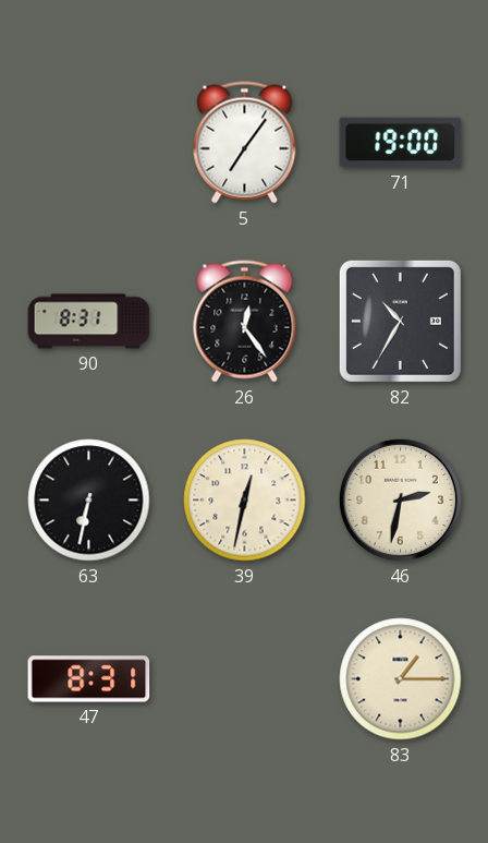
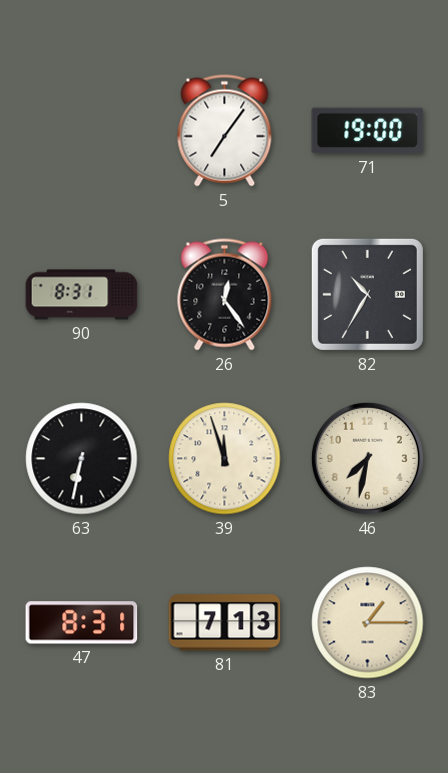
39: 12:32 -> 11:57
46: 2:32 -> 7:32
81: none -> 7:13
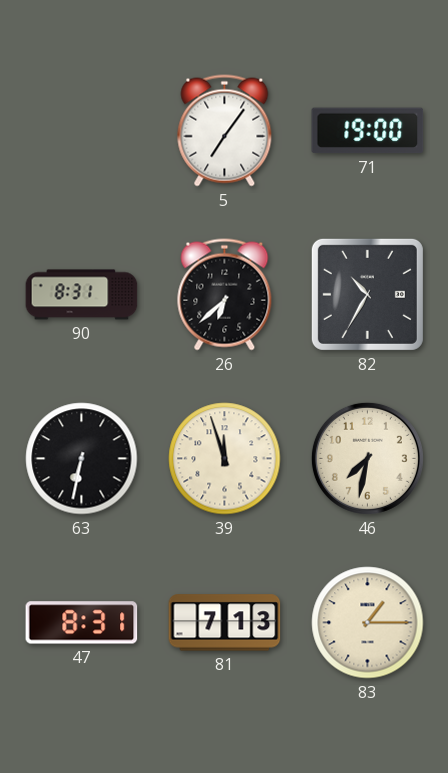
26: 12:24 -> 6:38
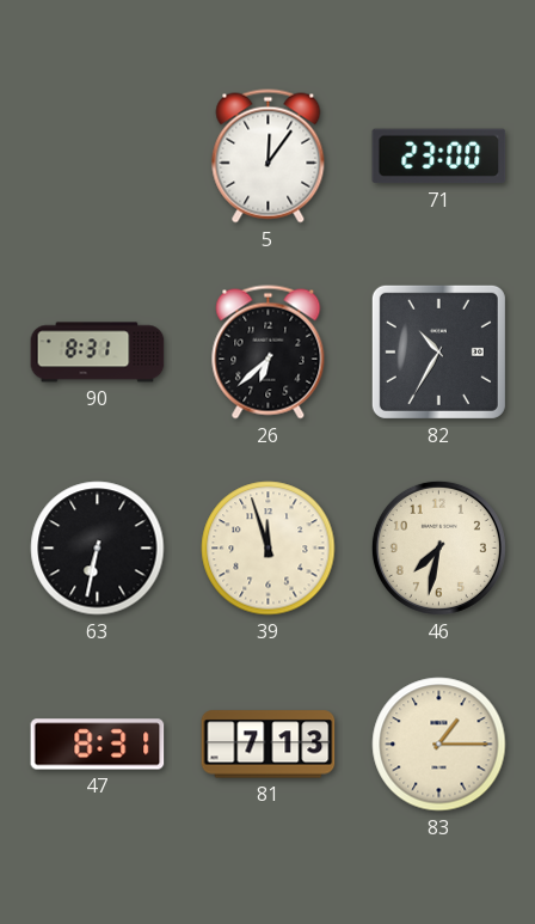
5: 7:06 -> 12:06
71: 19:00 -> 23:00
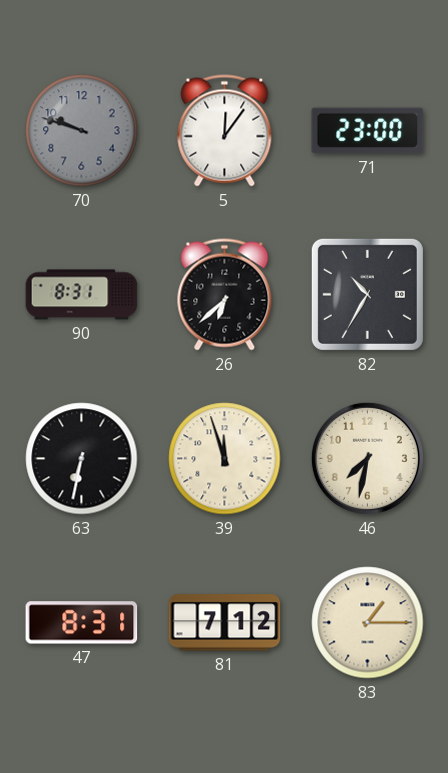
70: none -> 9:48
81: 7:13 -> 7:12
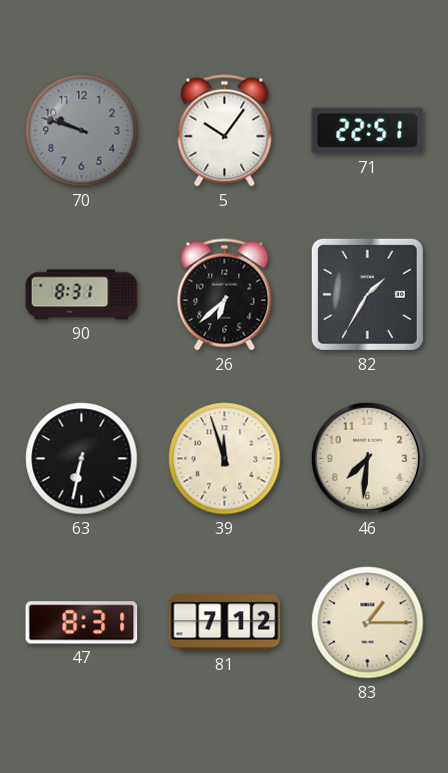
5: 12:06 -> 10:06
71: 23:00 -> 22:51
82: 10:35 -> 1:35
46: 7:32 -> 7:31
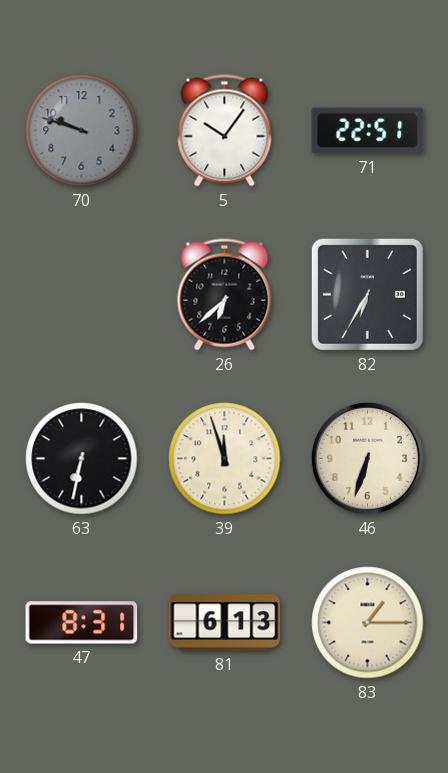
90: 8:31 -> none
82: 1:35 -> 6:35
46: 7:31 -> 6:33
81: 7:12 -> 6:13
